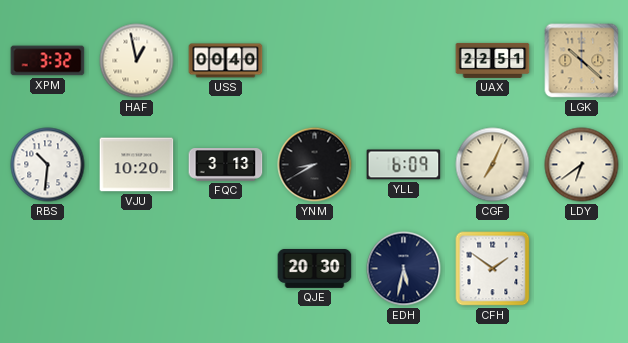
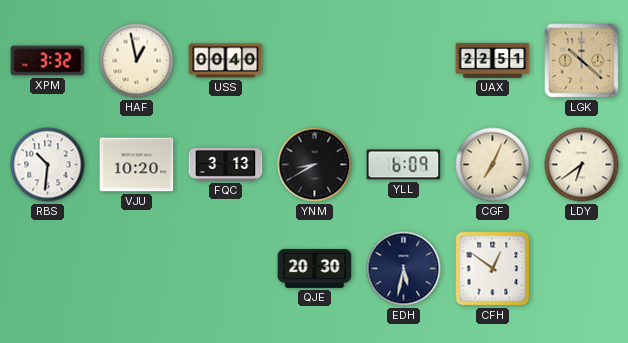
CFH: 1:51 -> 12:51
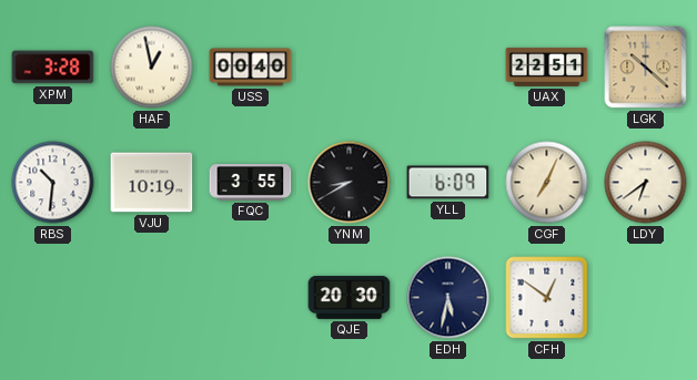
XPM: 3:32 -> 3:28
VJU: 10:20 -> 10:19
FQC: 3:13 -> 3:55
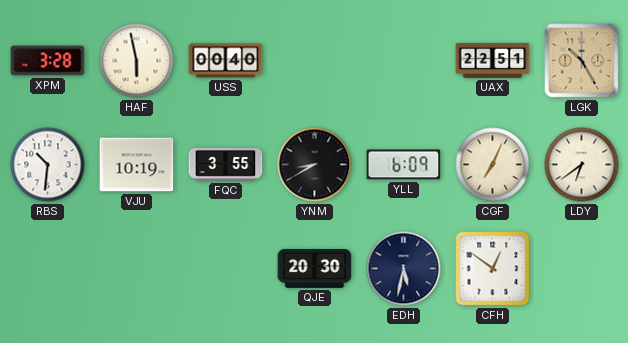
HAF: 12:58 -> 5:58
LGK: 10:22 -> 10:25
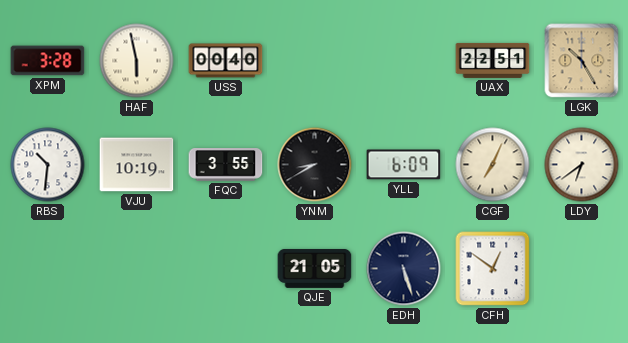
QJE: 20:30 -> 21:05
EDH: 5:32 -> 5:27
